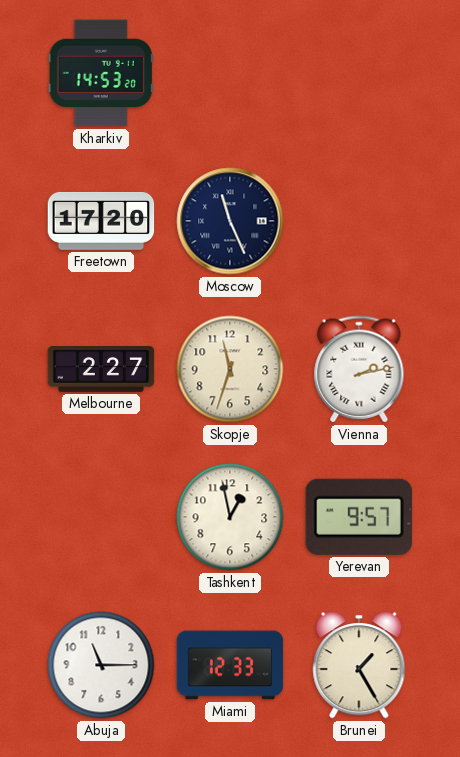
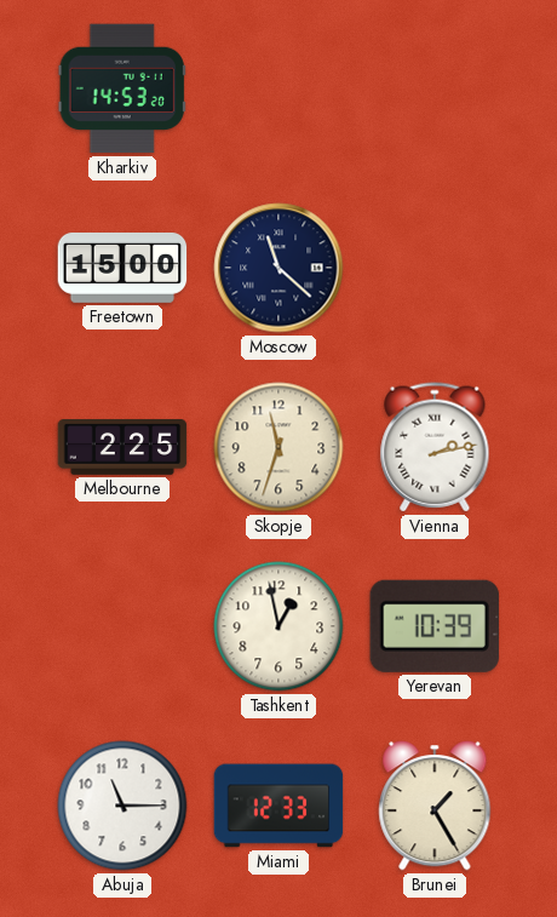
Freetown: 17:20 -> 15:00
Moscow: 11:26 -> 11:22
Melbourne: 2:27 -> 2:25
Yerevan: 9:57 -> 10:39
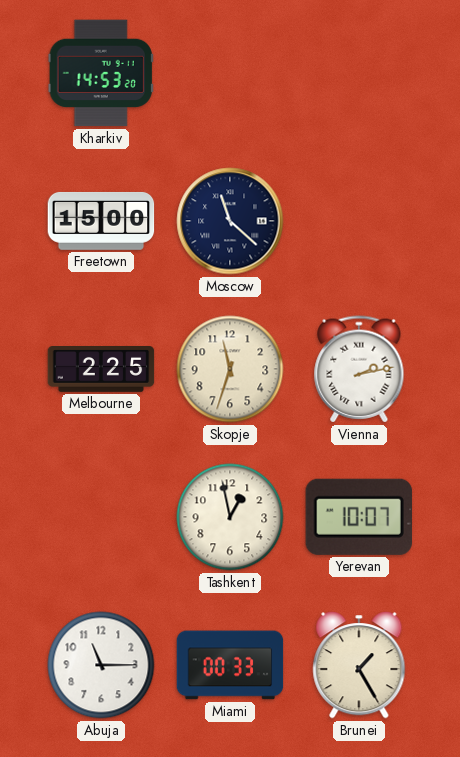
Yerevan: 10:39 -> 10:07
Miami: 12:33 -> 00:33
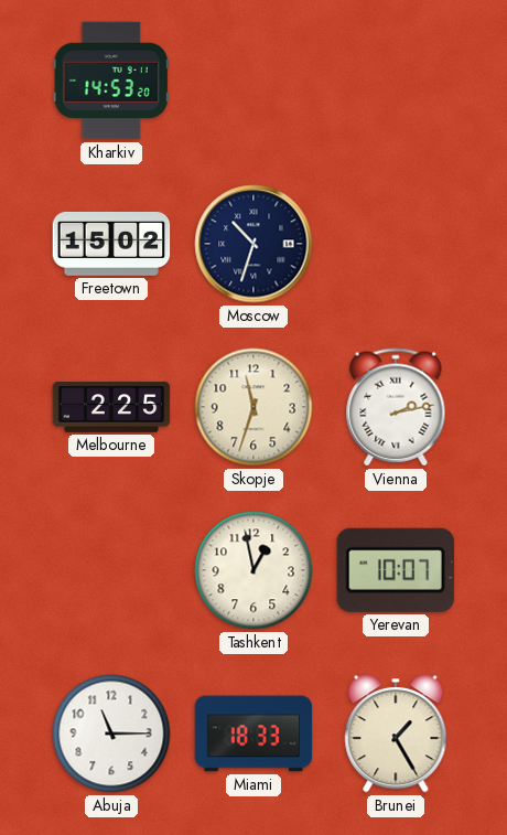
Freetown: 15:00 -> 15:02
Moscow: 11:22 -> 10:33
Miami: 00:33 -> 18:33
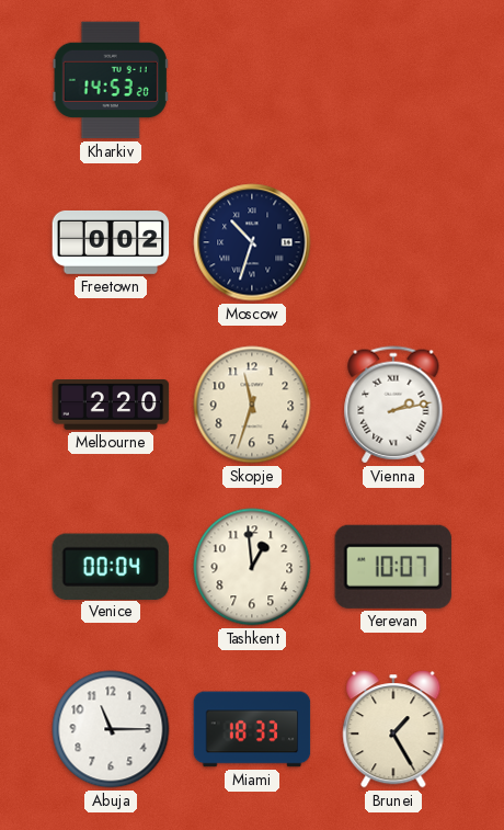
Freetown: 15:02 -> 0:02
Melbourne: 2:25 -> 2:20
Venice: none -> 00:04
Tashkent: 12:58 -> 12:59
